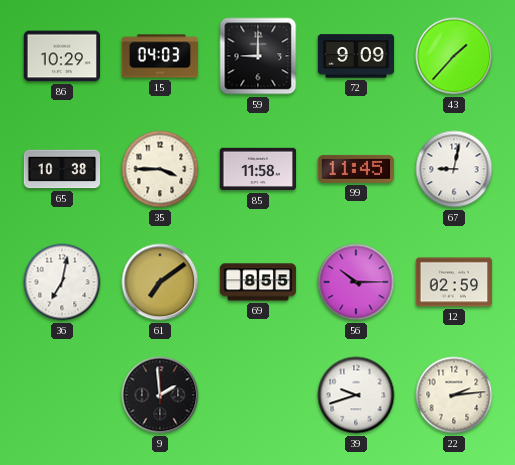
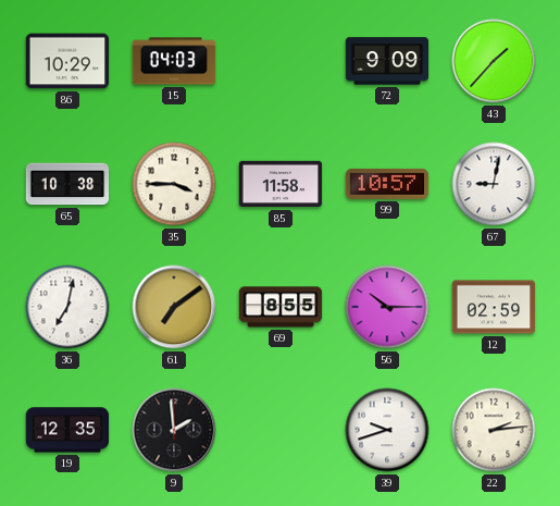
59: 9:00 -> none
99: 11:45 -> 10:57
19: none -> 12:35
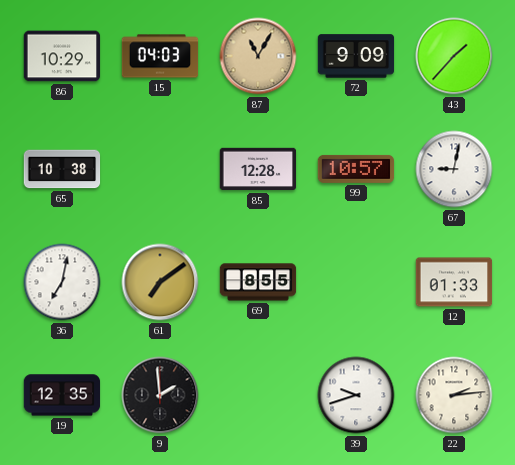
87: none -> 11:05
35: 3:45 -> none
85: 11:58 -> 12:28
56: 10:15 -> none
12: 02:59 -> 01:33
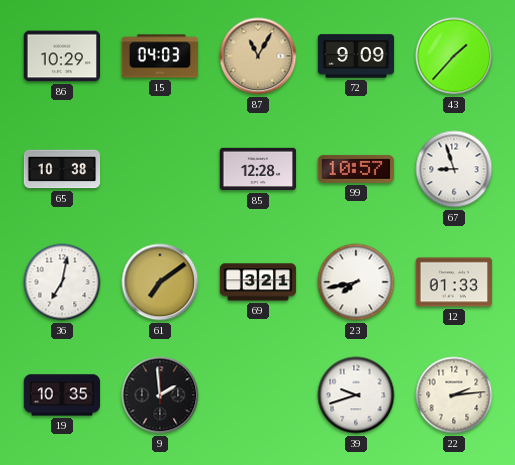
67: 9:02 -> 8:57
69: 8:55 -> 3:21
23: none -> 7:43
19: 12:35 -> 10:35
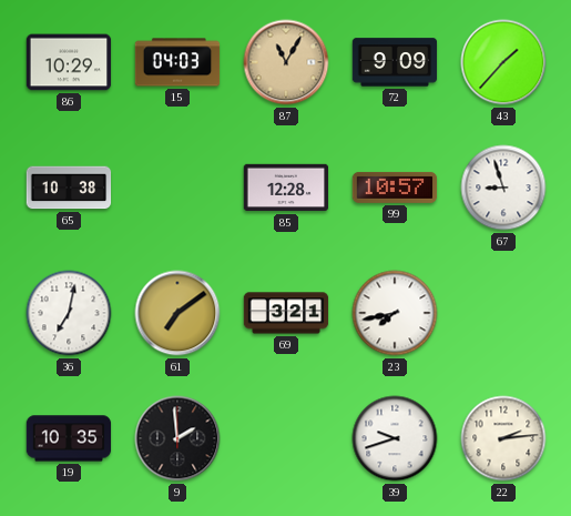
12: 01:33 -> none
